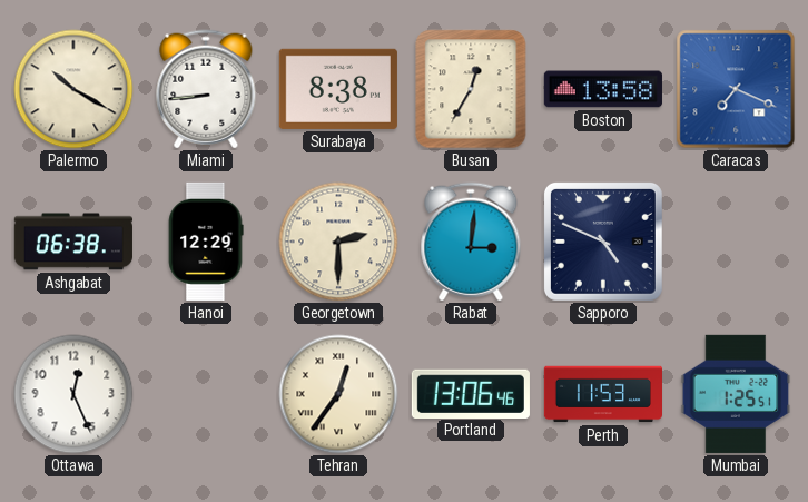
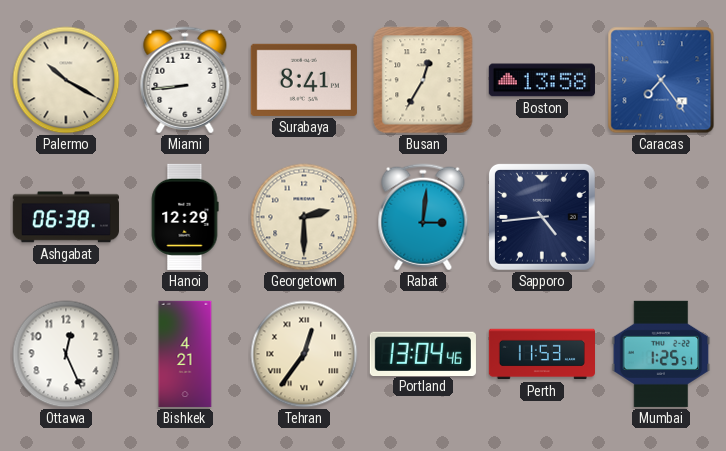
Surabaya: 8:38 -> 8:41
Caracas: 7:19 -> 7:24
Sapporo: 4:49 -> 4:44
Bishkek: none -> 4:21
Portland: 13:06 -> 13:04
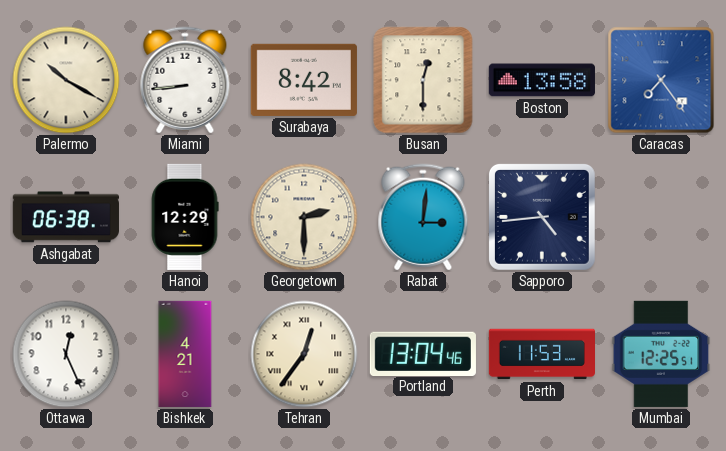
Surabaya: 8:41 -> 8:42
Busan: 12:35 -> 12:30
Mumbai: 1:25 -> 12:25
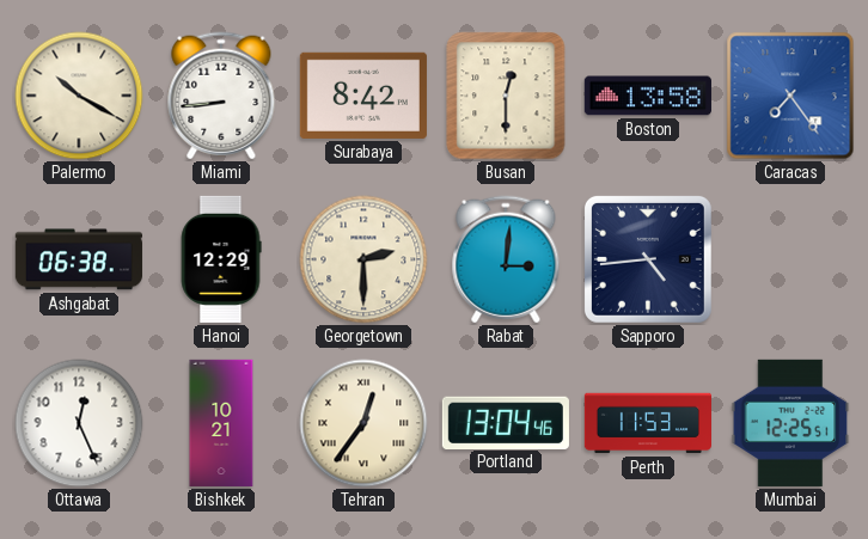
Bishkek: 4:21 -> 10:21
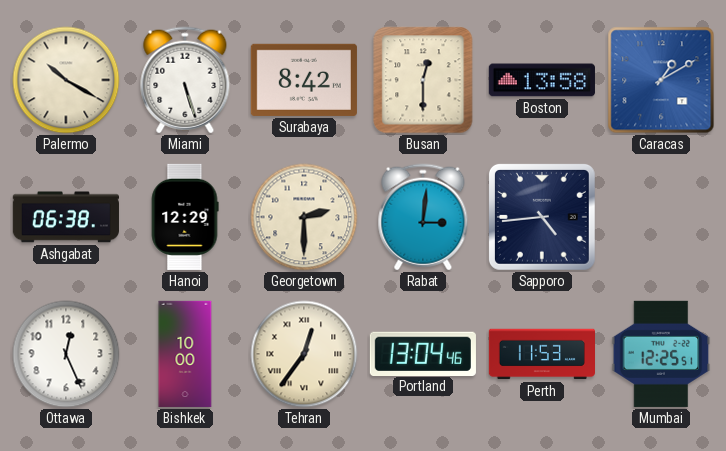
Miami: 8:44 -> 5:27
Caracas: 7:24 -> 1:10
Bishkek: 10:21 -> 10:00
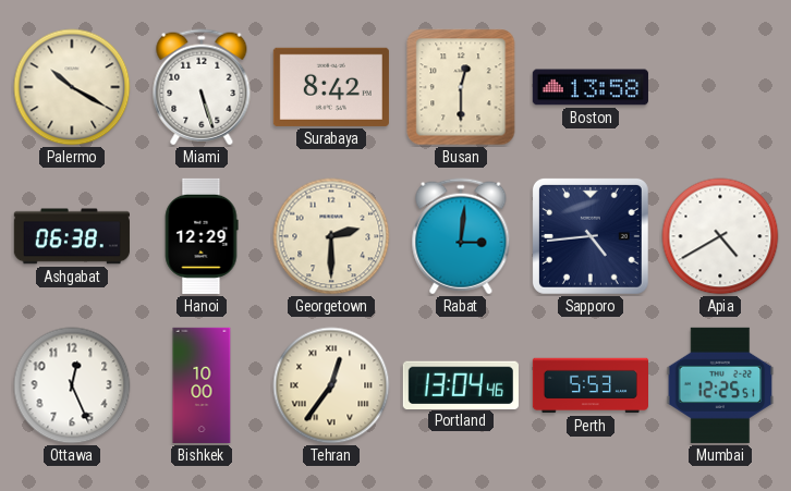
Caracas: 1:10 -> none
Apia: none -> 4:40
Perth: 11:53 -> 5:53
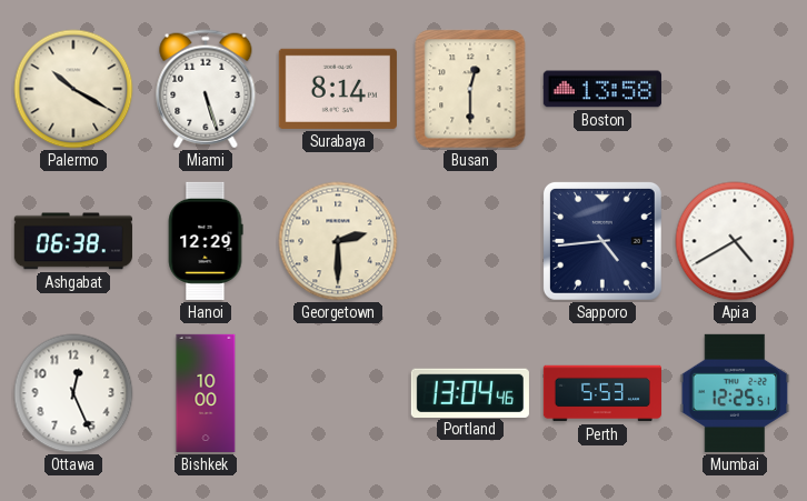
Surabaya: 8:42 -> 8:14
Rabat: 3:01 -> none
Tehran: 12:36 -> none
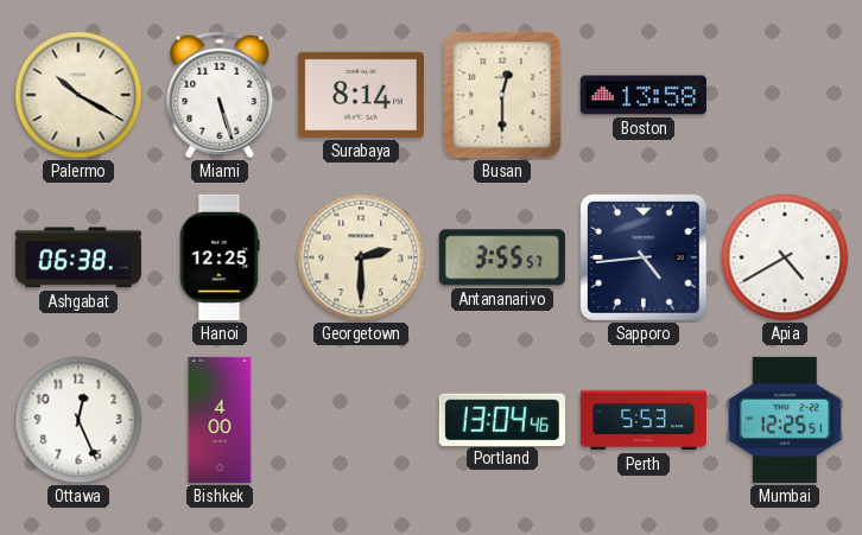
Hanoi: 12:29 -> 12:25
Antananarivo: none -> 3:55
Bishkek: 10:00 -> 4:00
